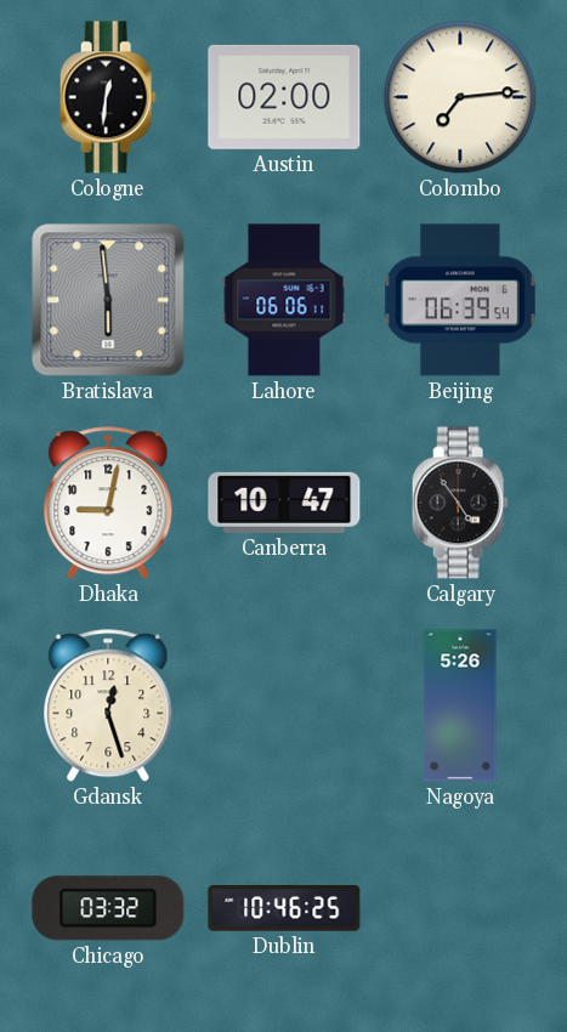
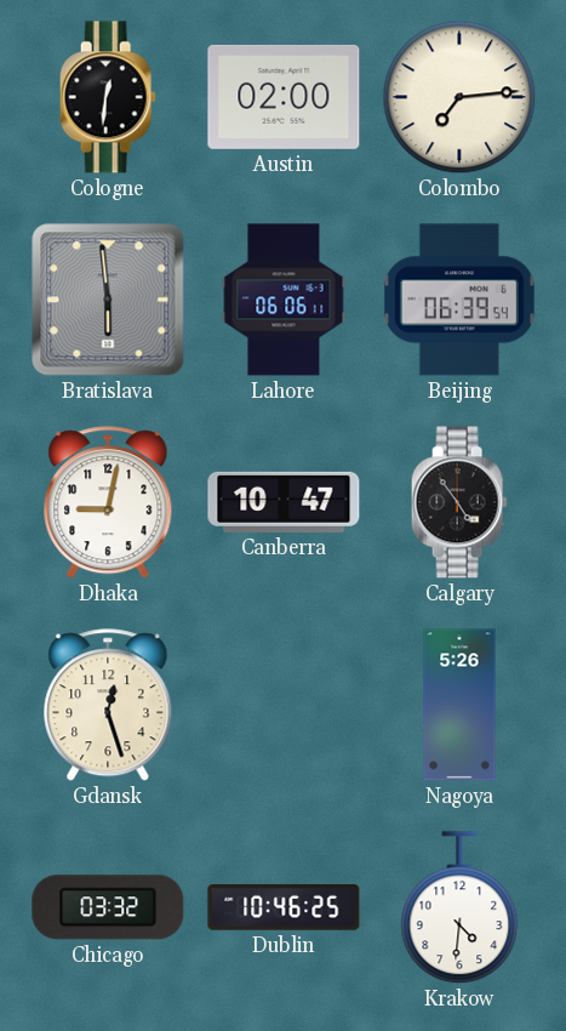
Krakow: none -> 4:31
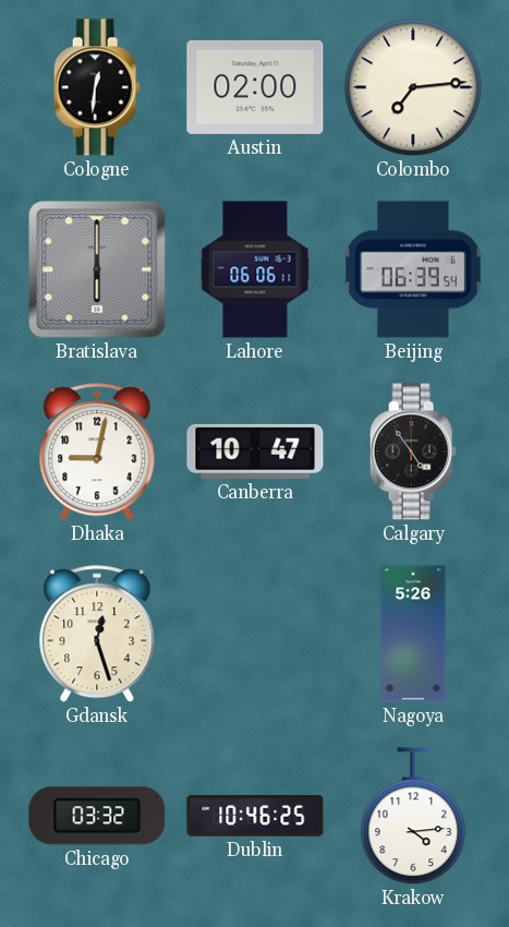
Bratislava: 5:59 -> 6:00
Krakow: 4:31 -> 4:14
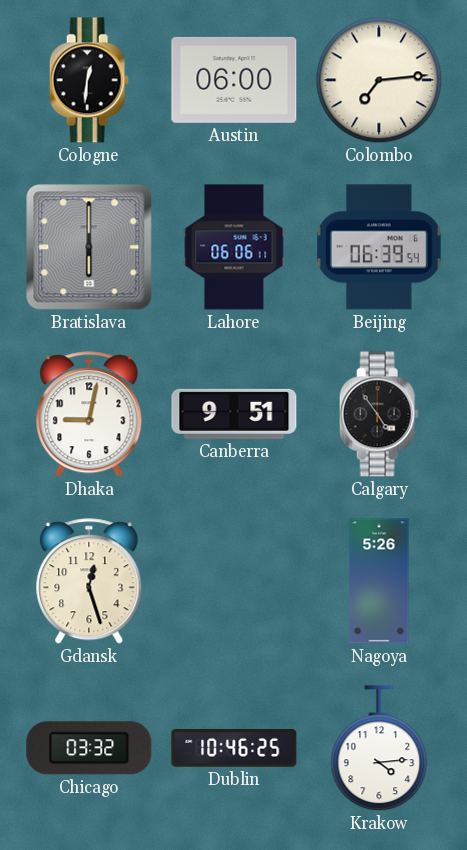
Austin: 02:00 -> 06:00
Canberra: 10:47 -> 9:51
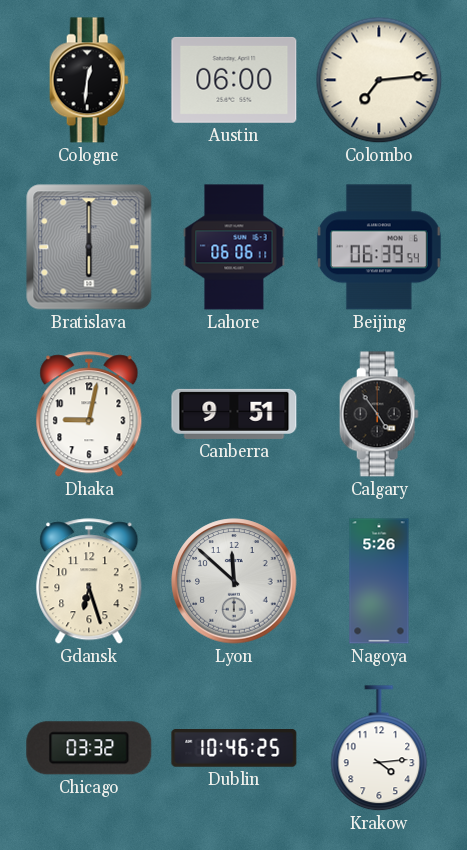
Gdansk: 12:27 -> 6:27
Lyon: none -> 11:52
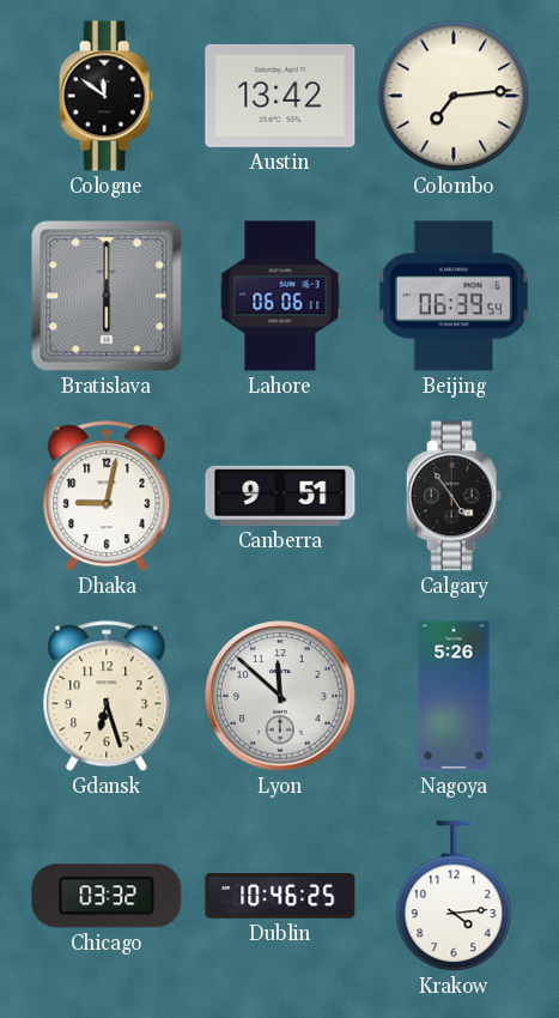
Cologne: 12:31 -> 11:51
Austin: 06:00 -> 13:42
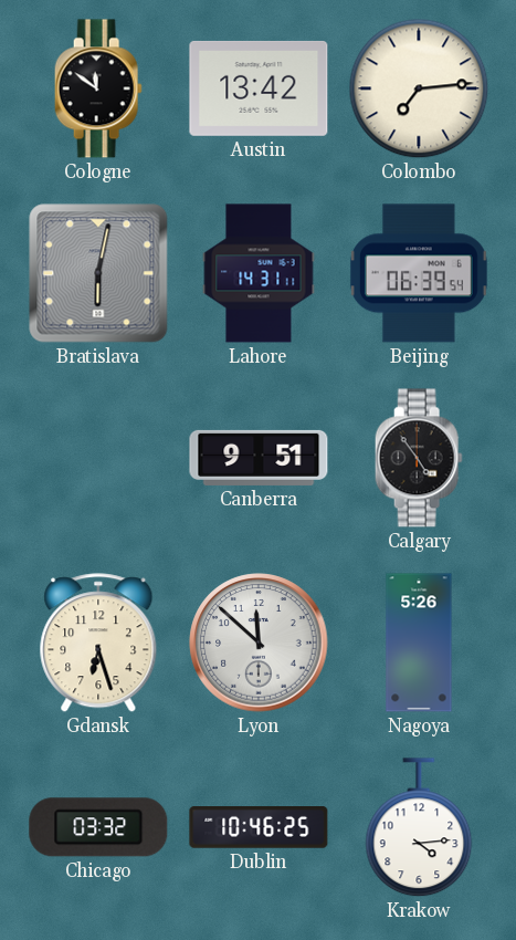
Bratislava: 6:00 -> 6:02
Lahore: 06:06 -> 14:31
Dhaka: 9:02 -> none
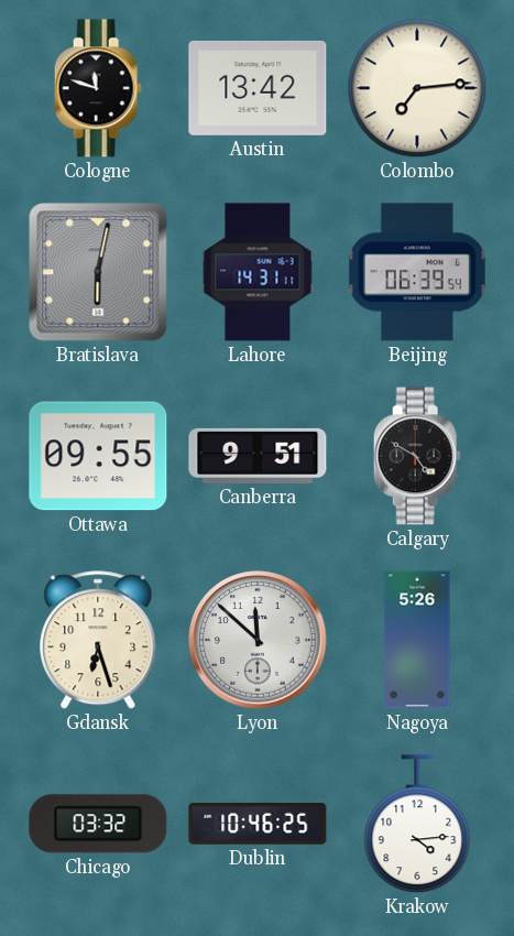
Cologne: 11:51 -> 11:48
Ottawa: none -> 09:55
Calgary: 4:54 -> 4:50
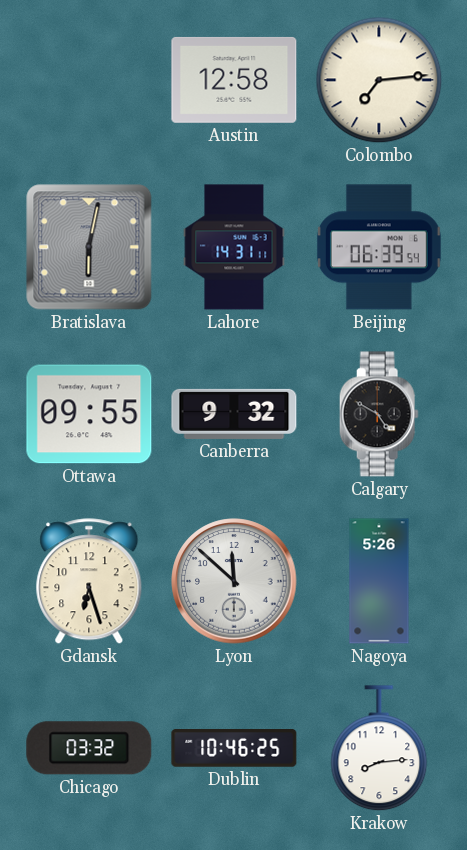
Cologne: 11:48 -> none
Austin: 13:42 -> 12:58
Canberra: 9:51 -> 9:32
Krakow: 4:14 -> 8:14
